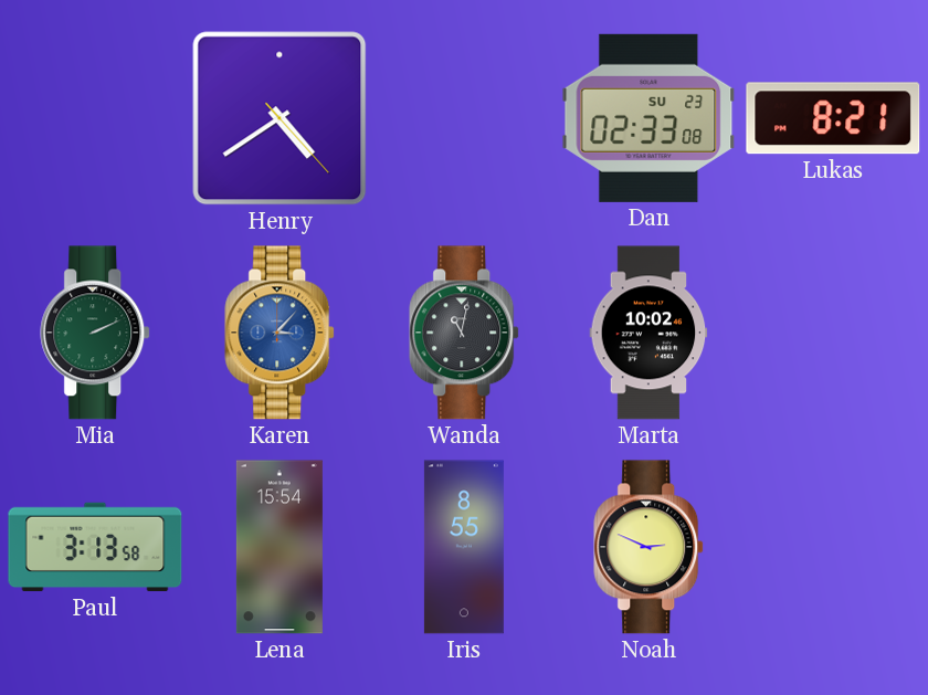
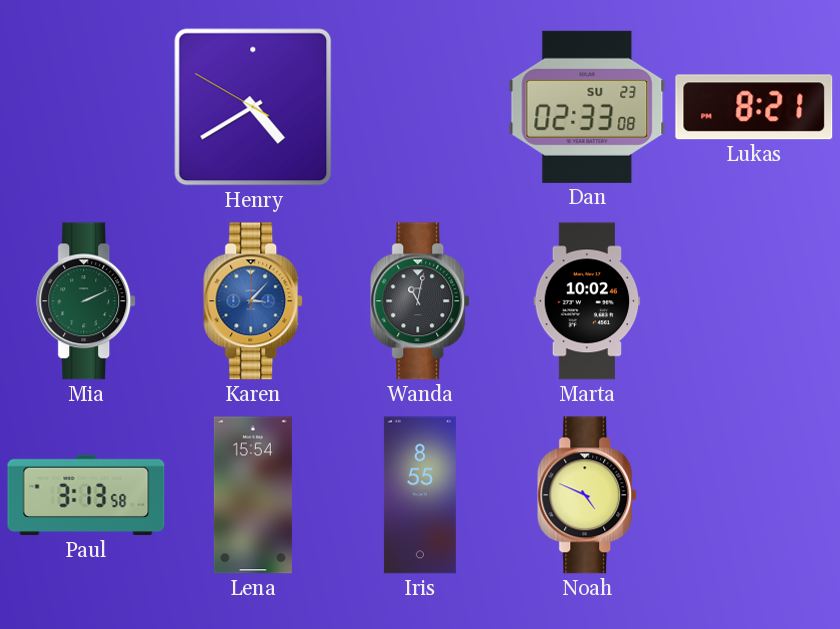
Henry: 4:39:23 -> 4:39:50
Noah: 2:49 -> 4:49
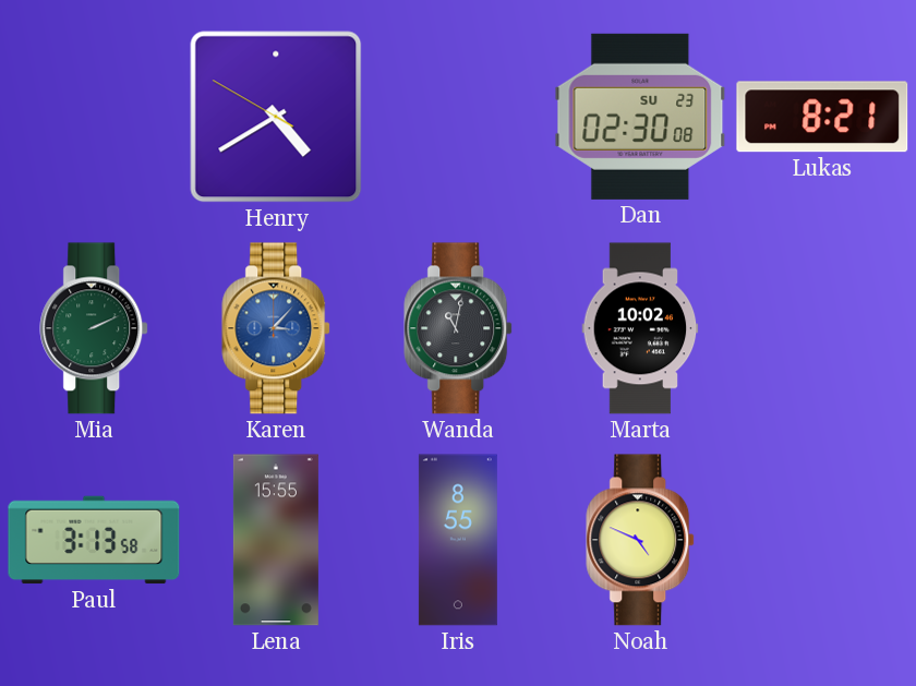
Dan: 02:33 -> 02:30
Lena: 15:54 -> 15:55
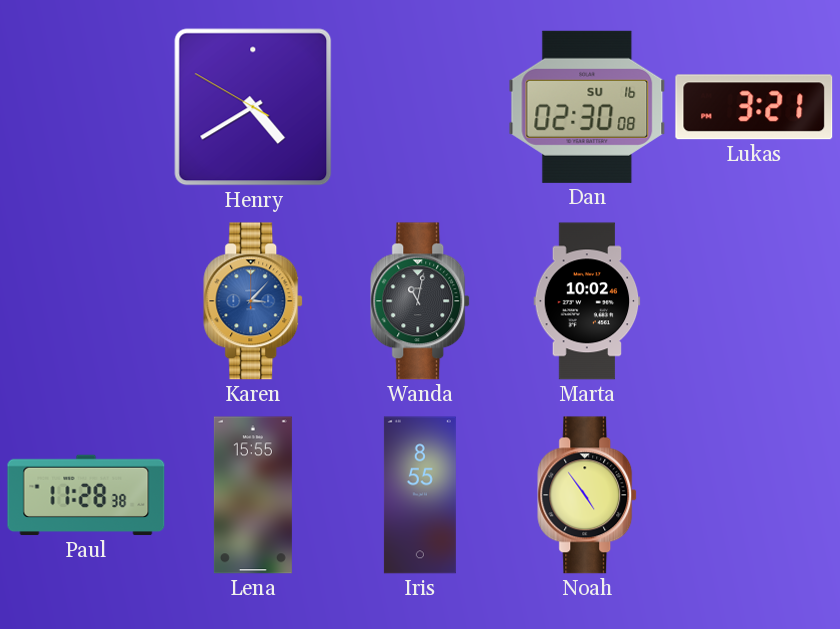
Dan date: SU 23 -> SU 16
Lukas: 8:21 -> 3:21
Mia: 2:11 -> none
Paul: 3:13 -> 11:28
Noah: 4:49 -> 4:54
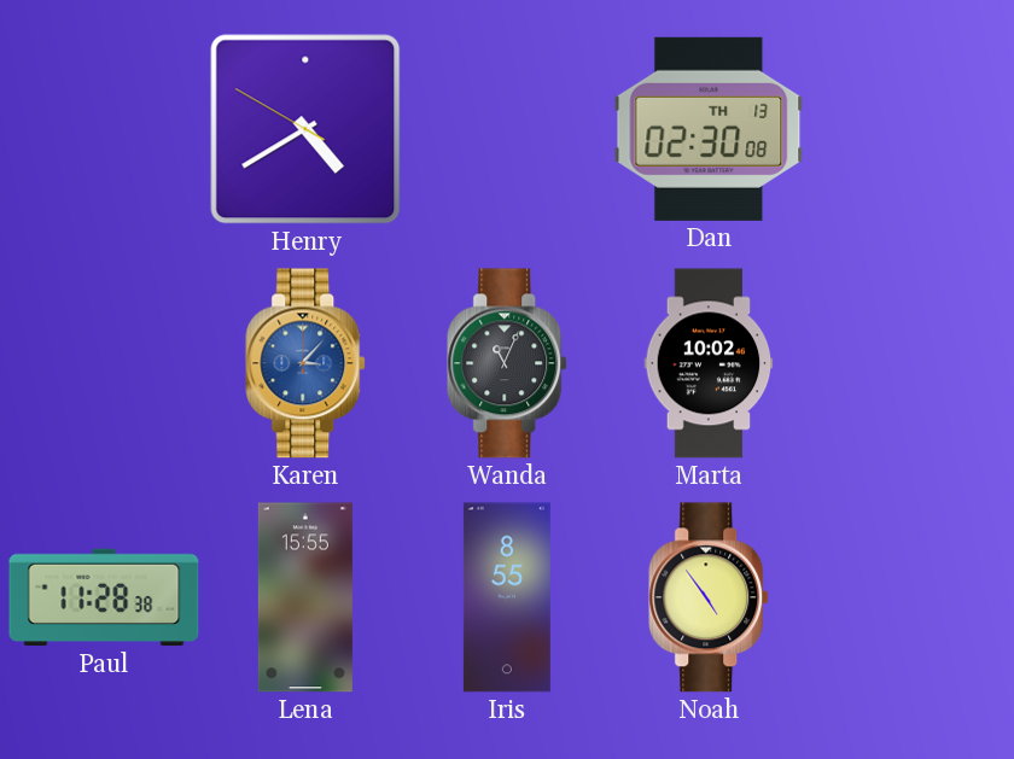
Dan date: SU 16 -> TH 13
Lukas: 3:21 -> none
Wanda: 11:02 -> 11:04
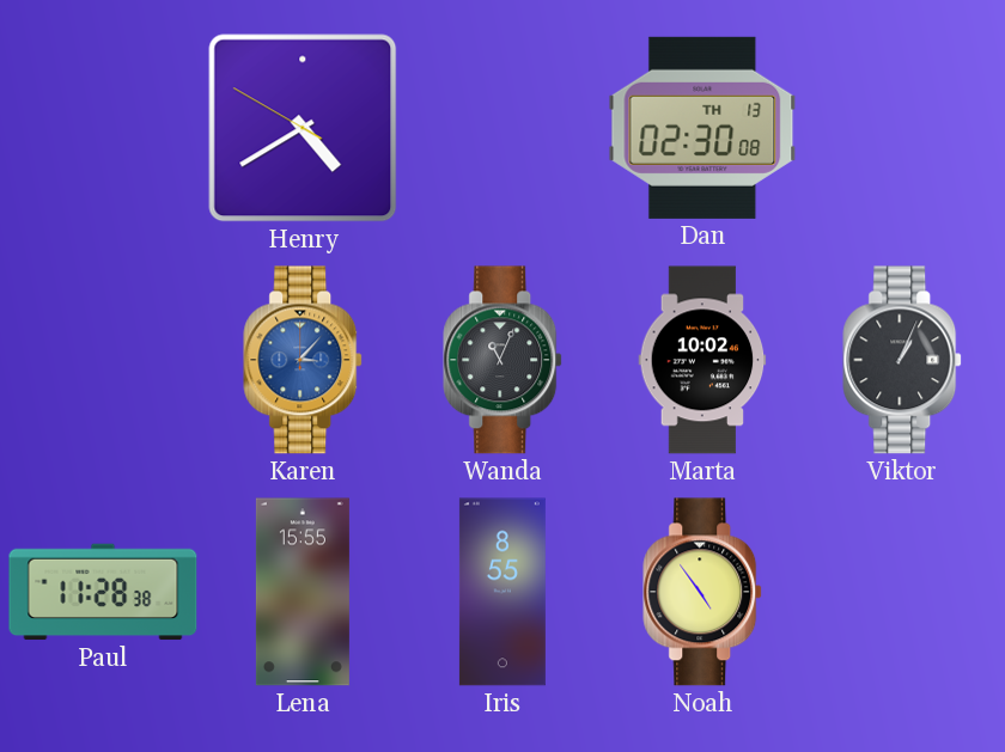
Viktor: none -> 1:04
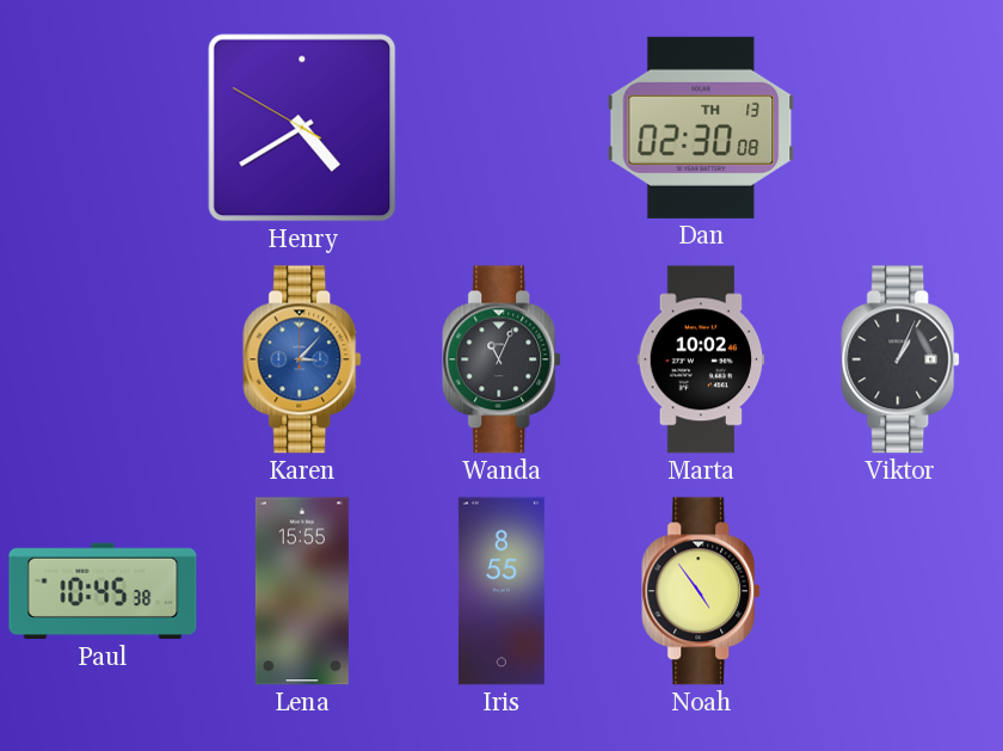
Paul: 11:28 -> 10:45
